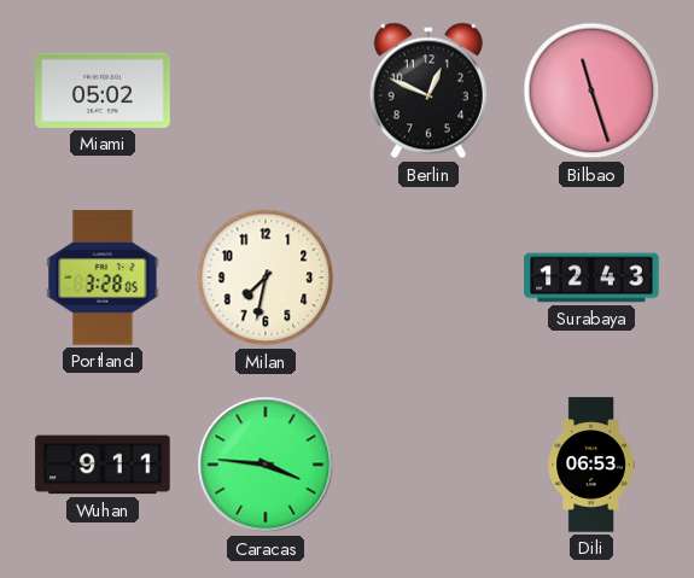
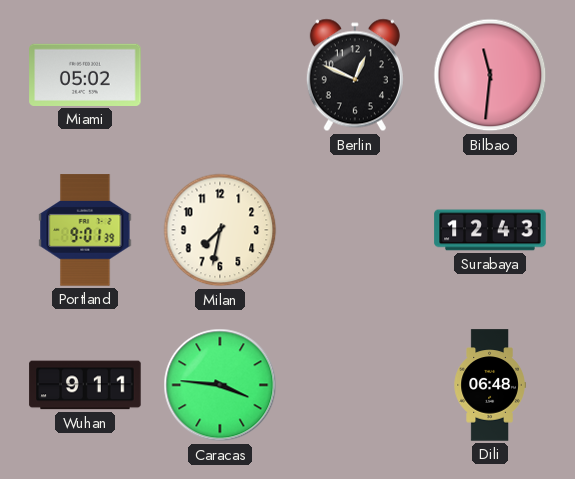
Bilbao: 11:27 -> 11:31
Portland: 3:28 -> 9:01
Dili: 06:53 -> 06:48
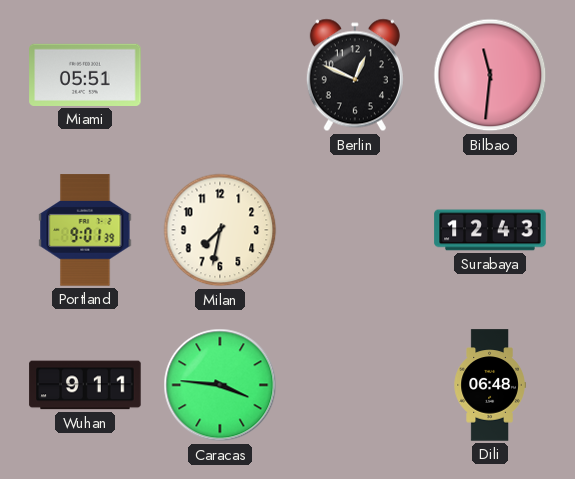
Miami: 05:02 -> 05:51
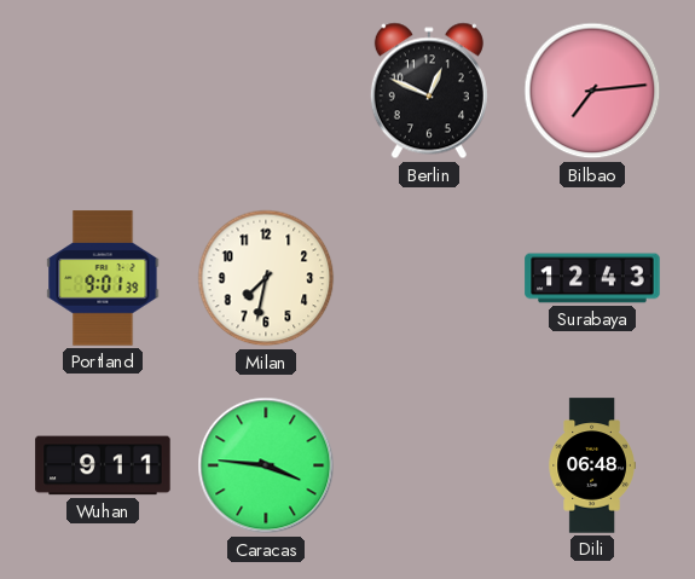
Miami: 05:51 -> none
Bilbao: 11:31 -> 7:14
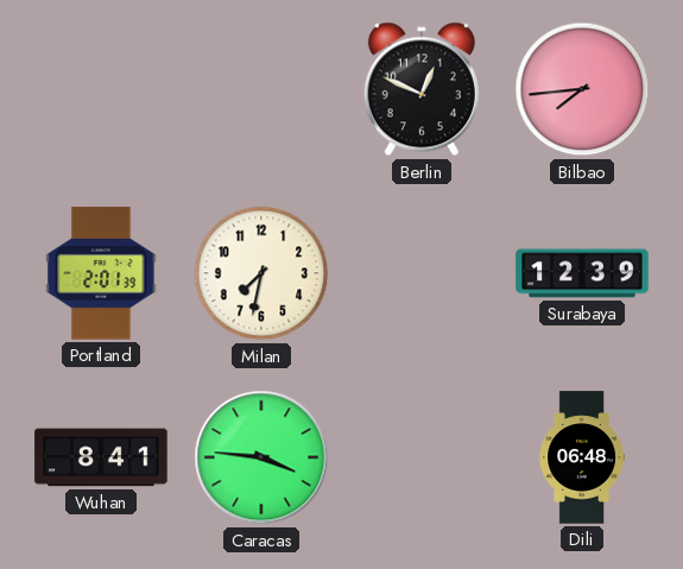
Bilbao: 7:14 -> 7:44
Portland: 9:01 -> 2:01
Surabaya: 12:43 -> 12:39
Wuhan: 9:11 -> 8:41
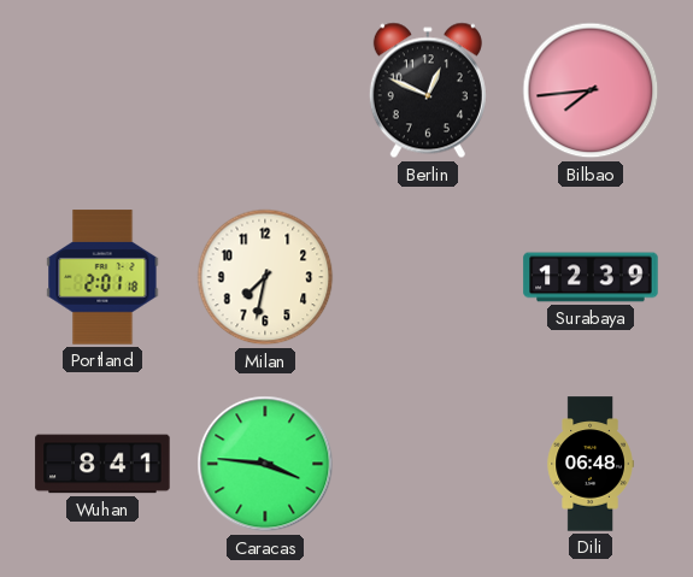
Portland: 2:01:39 -> 2:01:18
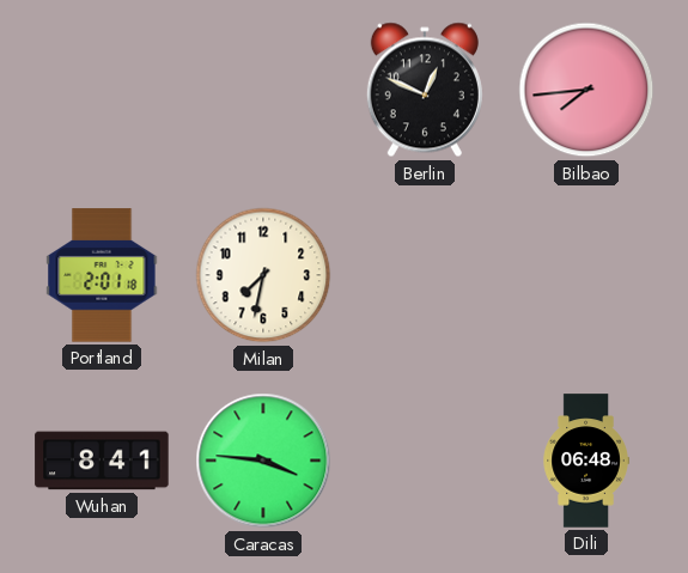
Surabaya: 12:39 -> none
